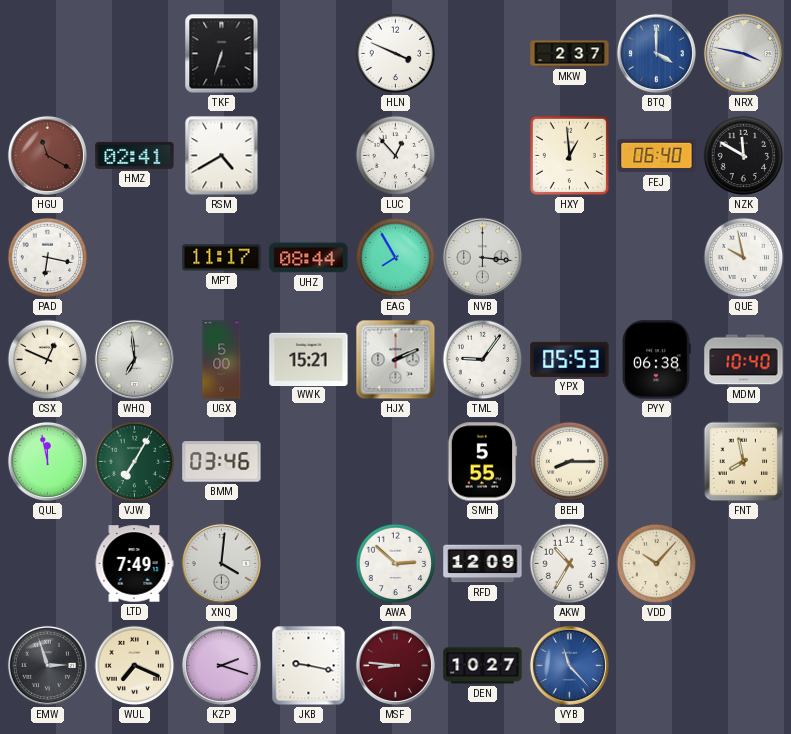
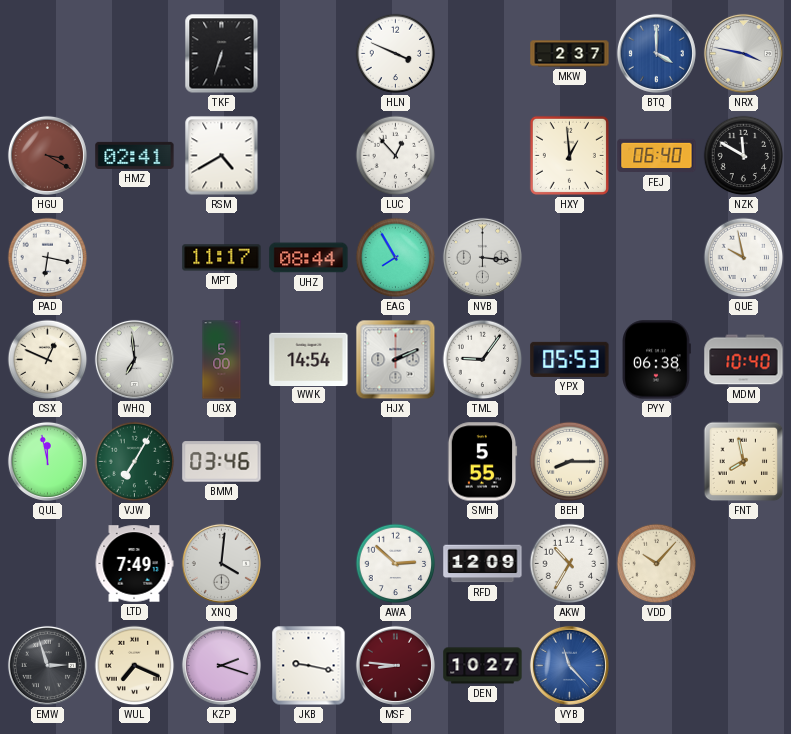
HGU: 11:20 -> 3:20
WWK: 15:21 -> 14:54
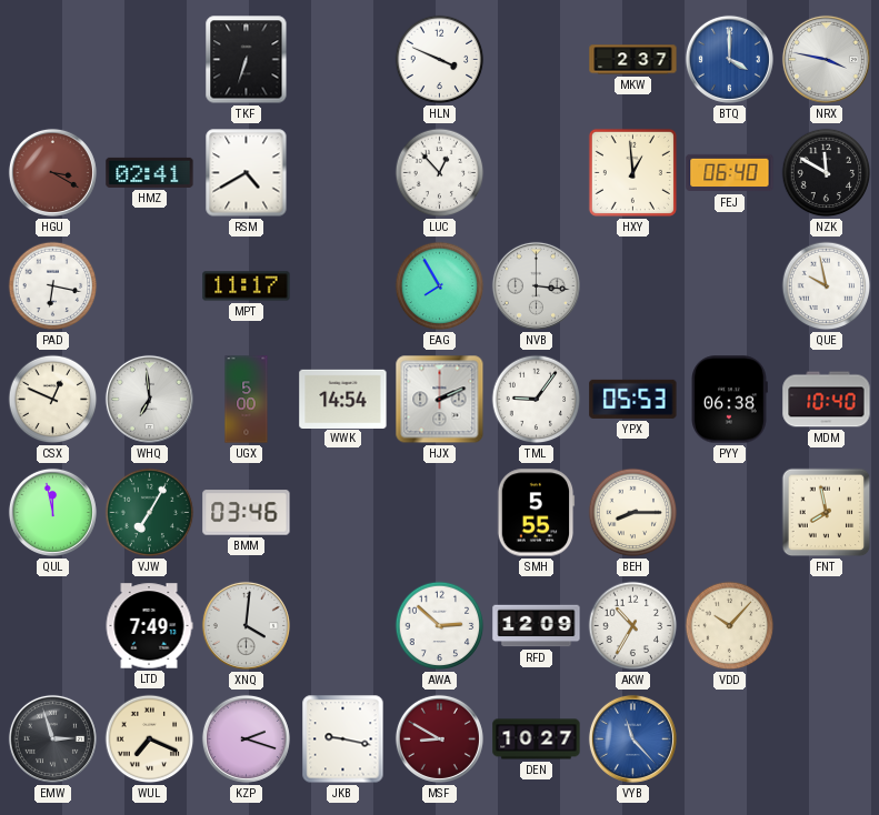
UHZ: 08:44 -> none
MSF: 8:46 -> 8:50
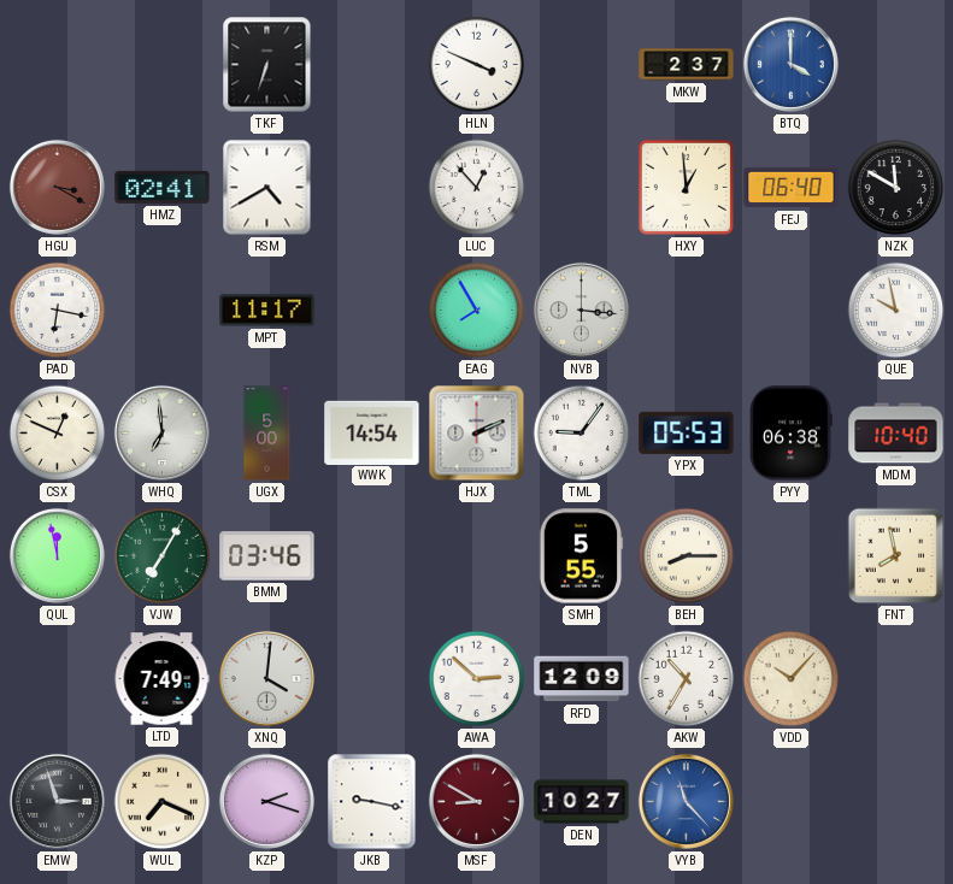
NRX: 3:47 -> none
